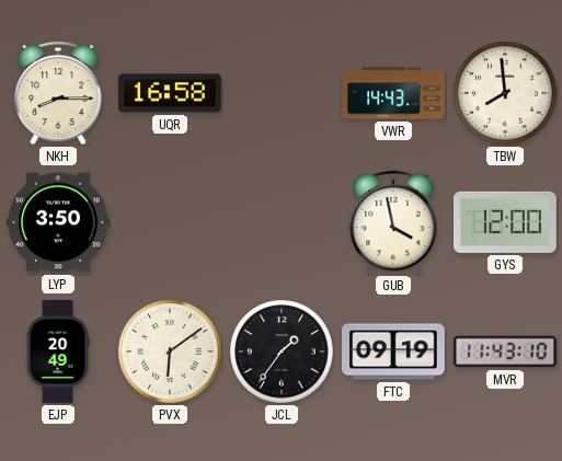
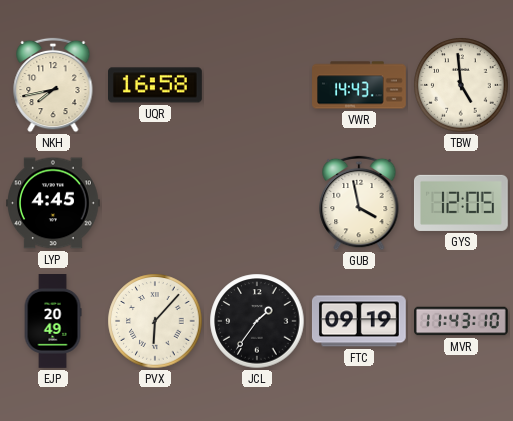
NKH: 8:15 -> 7:43
TBW: 7:59 -> 4:59
LYP: 3:50 -> 4:45
GYS: 12:00 -> 12:05
PVX: 6:09 -> 6:07
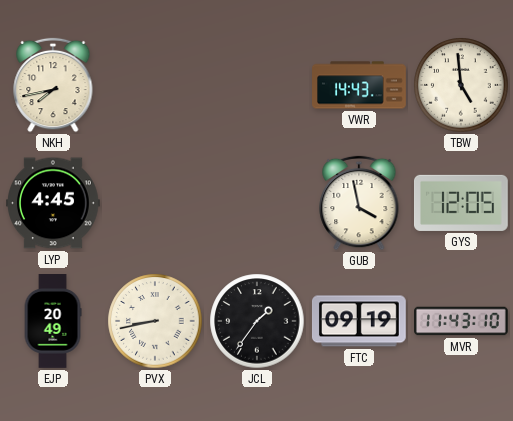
UQR: 16:58 -> none
PVX: 6:07 -> 8:43
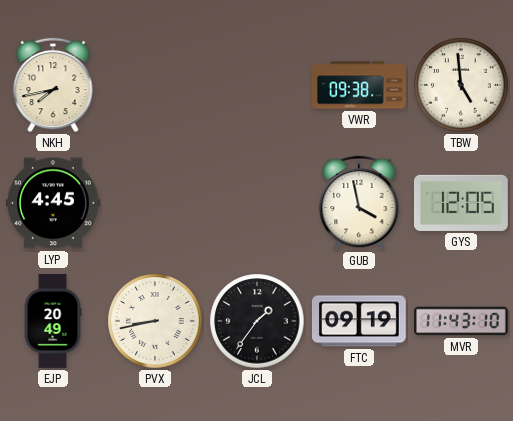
VWR: 14:43 -> 09:38
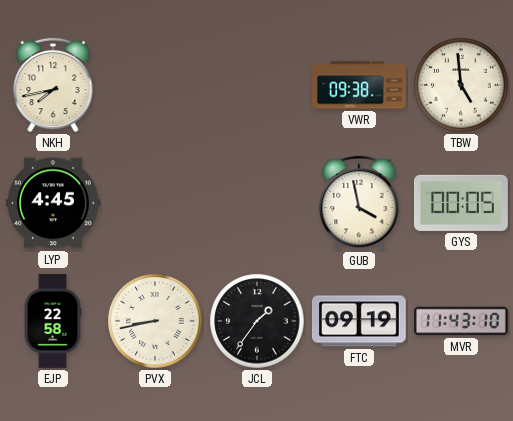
GYS: 12:05 -> 00:05
EJP: 20:49 -> 22:58
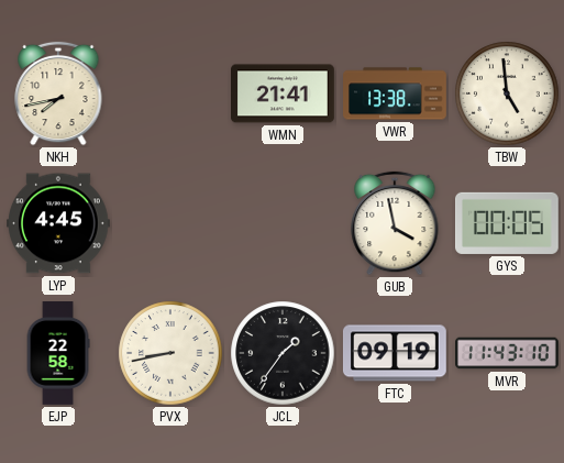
WMN: none -> 21:41
VWR: 09:38 -> 13:38
